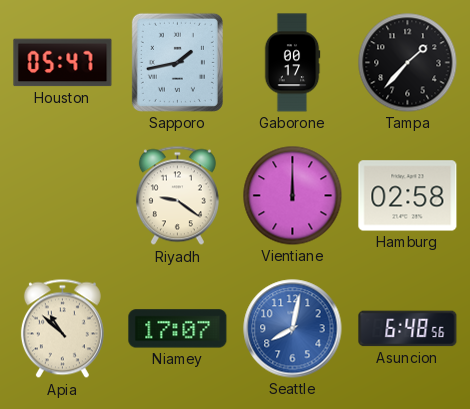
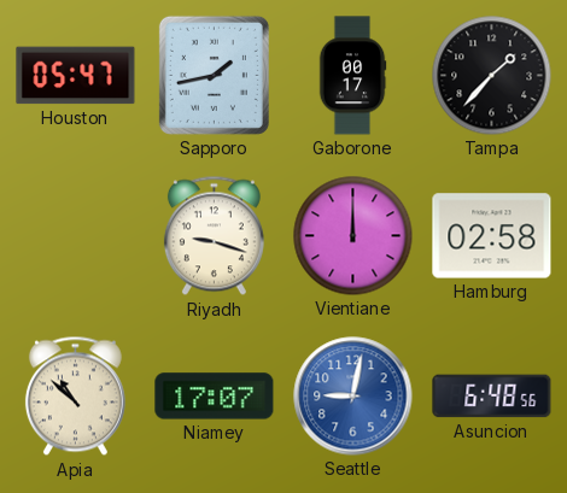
Riyadh: 9:21 -> 9:18
Seattle: 8:02 -> 9:02
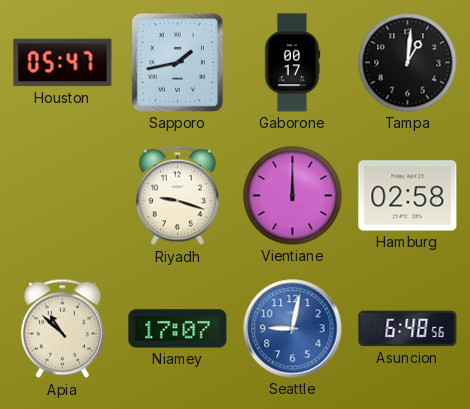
Tampa: 1:37 -> 1:01
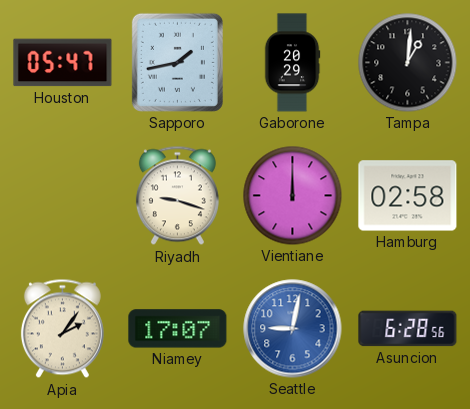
Gaborone: 00:17 -> 20:29
Apia: 10:52 -> 2:06
Asuncion: 6:48 -> 6:28
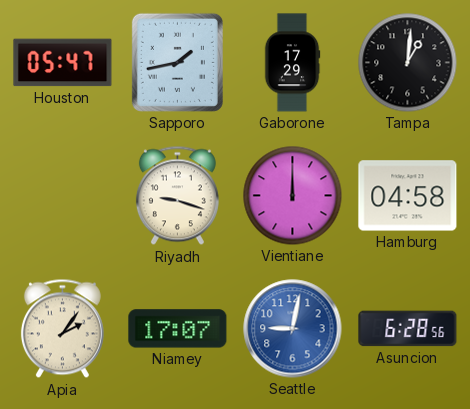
Gaborone: 20:29 -> 17:29
Hamburg: 02:58 -> 04:58
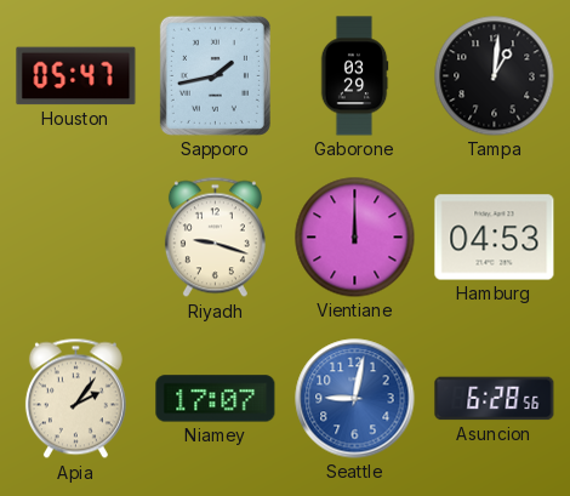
Gaborone: 17:29 -> 03:29
Hamburg: 04:58 -> 04:53
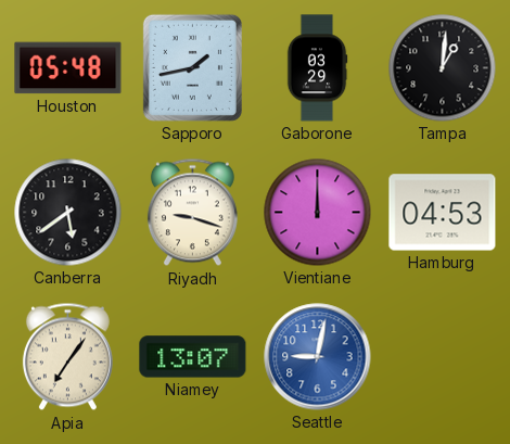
Houston: 05:47 -> 05:48
Canberra: none -> 5:39
Apia: 2:06 -> 7:06
Niamey: 17:07 -> 13:07
Asuncion: 6:28 -> none
